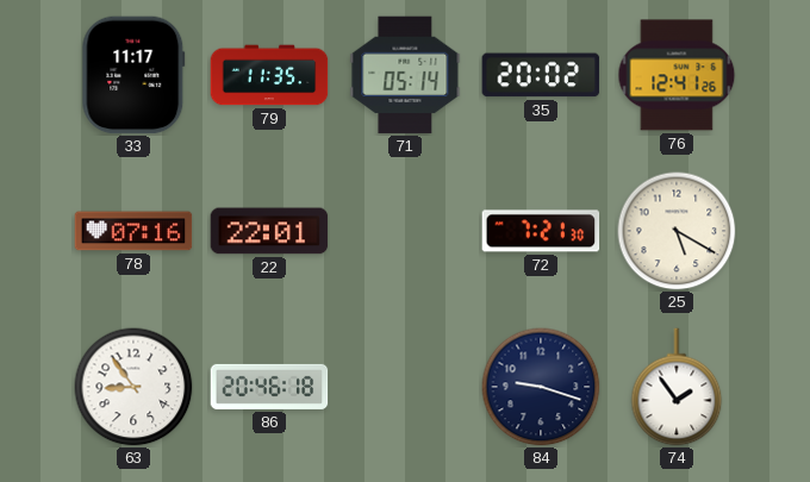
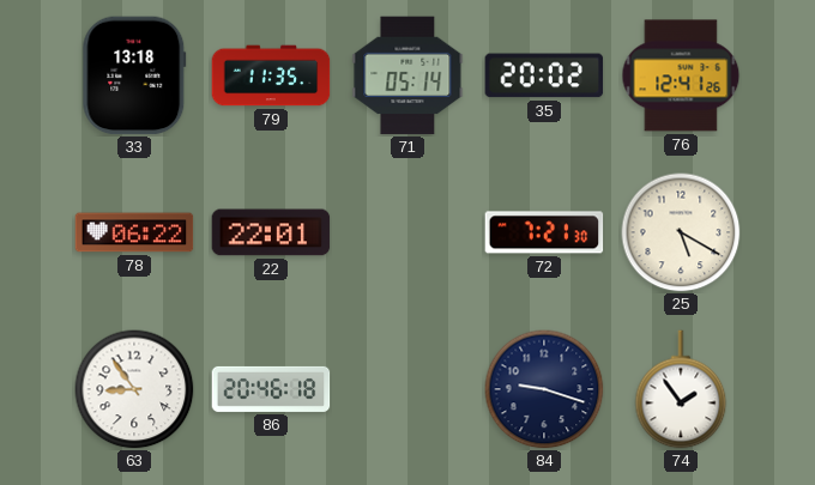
33: 11:17 -> 13:18
78: 07:16 -> 06:22
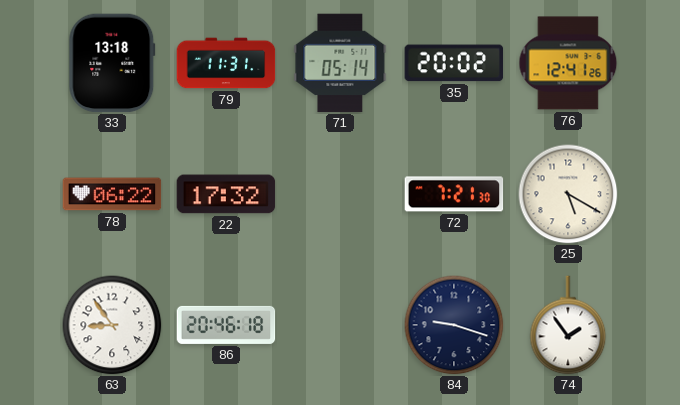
79: 11:35 -> 11:31
22: 22:01 -> 17:32
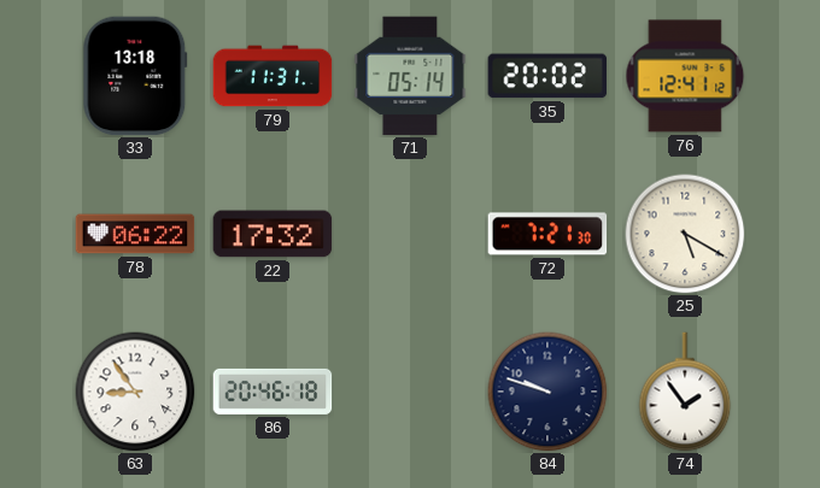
76: 12:41:26 -> 12:41:12
84: 9:18 -> 9:48
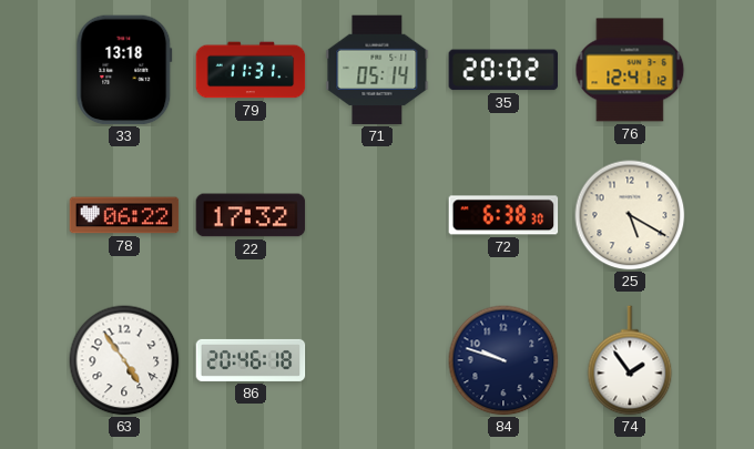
72: 7:21 -> 6:38
63: 8:54 -> 4:54
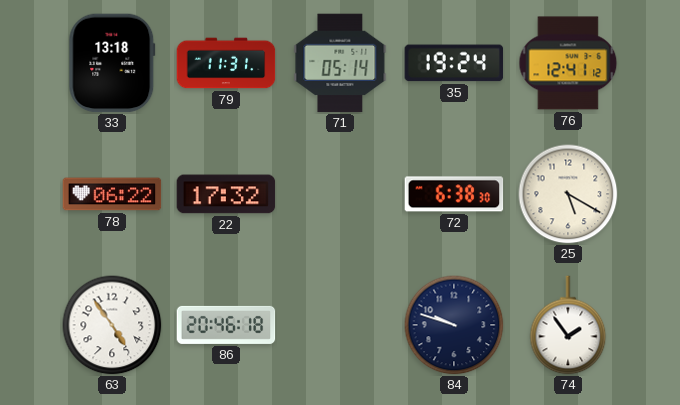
35: 20:02 -> 19:24
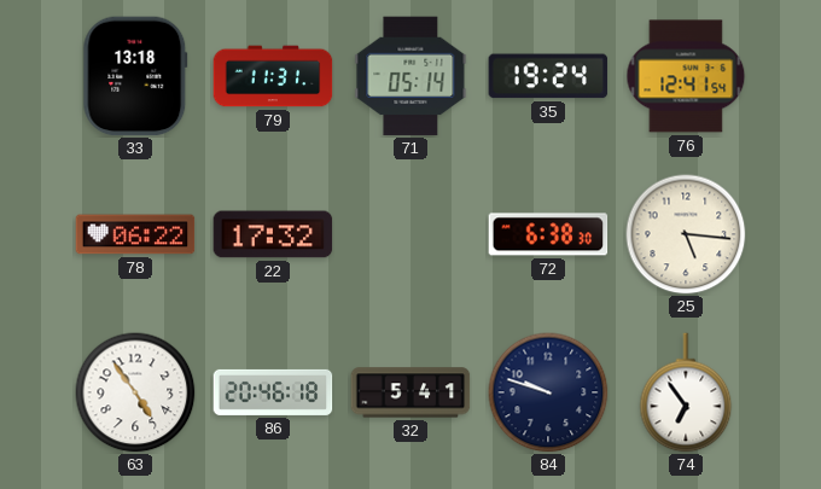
76: 12:41:12 -> 12:41:54
25: 5:20 -> 5:16
32: none -> 5:41
74: 1:54 -> 6:54
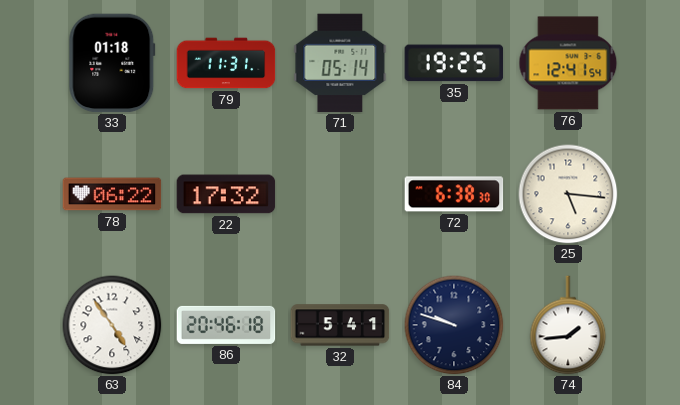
33: 13:18 -> 01:18
35: 19:24 -> 19:25
74: 6:54 -> 1:44
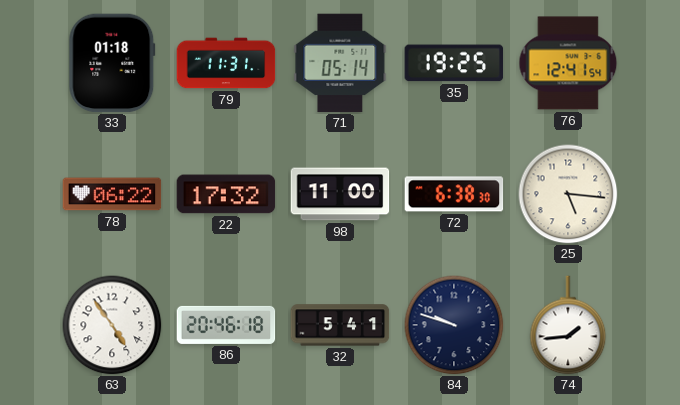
98: none -> 11:00
